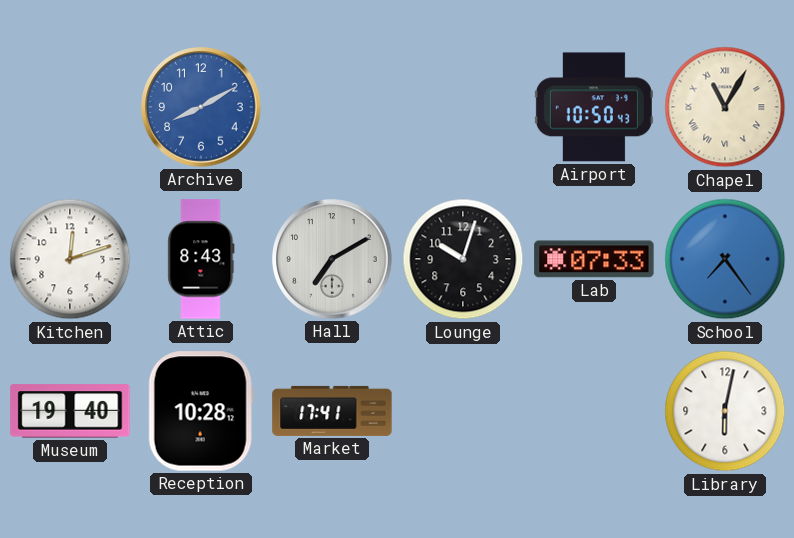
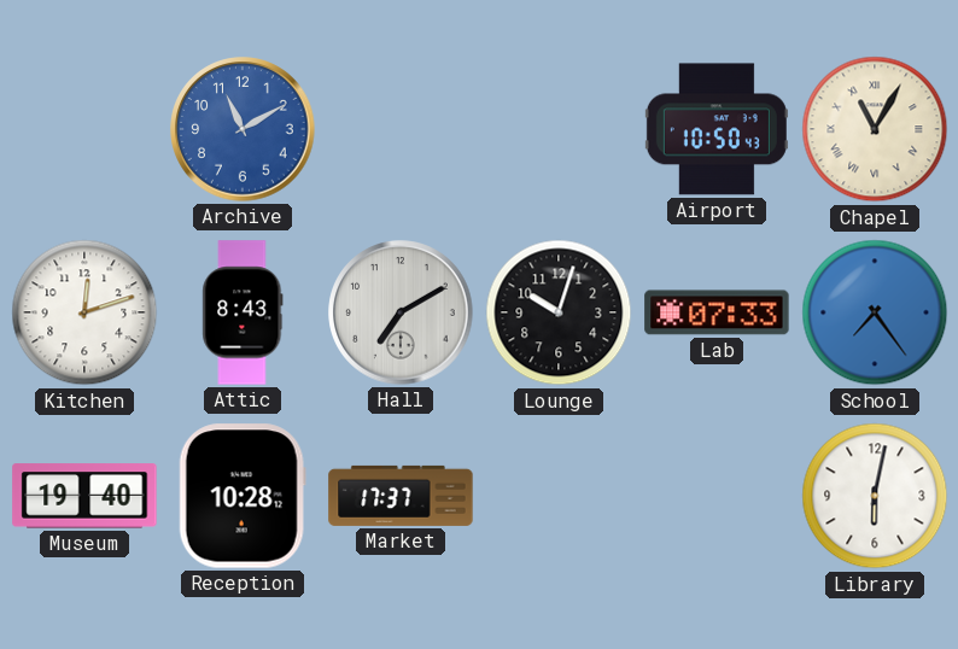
Archive: 8:10 -> 11:10
Market: 17:41 -> 17:37
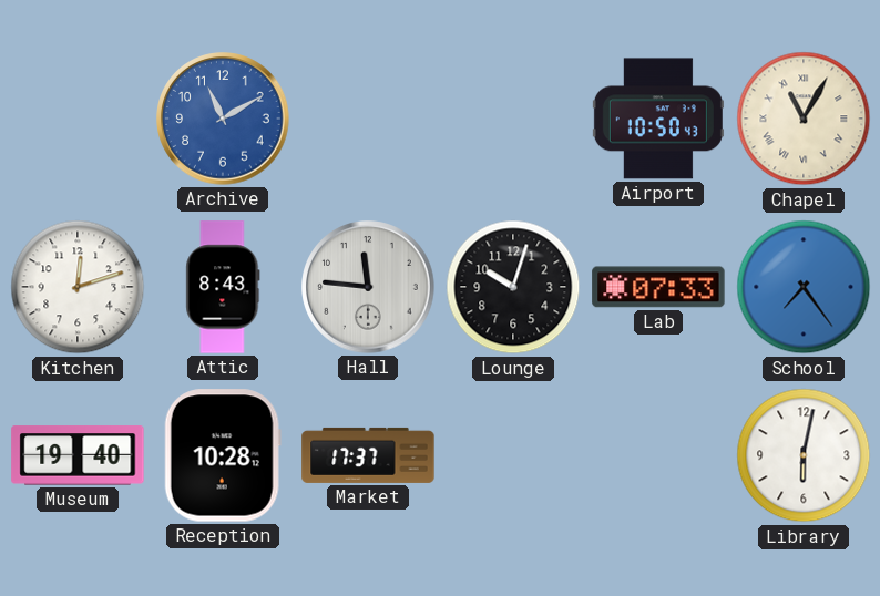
Hall: 7:10 -> 11:46
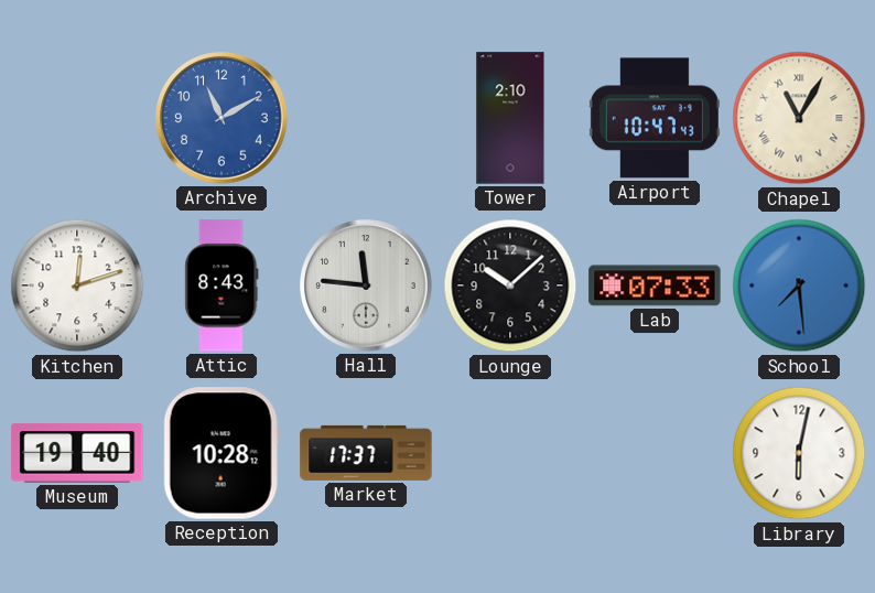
Tower: none -> 2:10
Airport: 10:50 -> 10:47
Lounge: 10:03 -> 10:08
School: 7:24 -> 7:29
